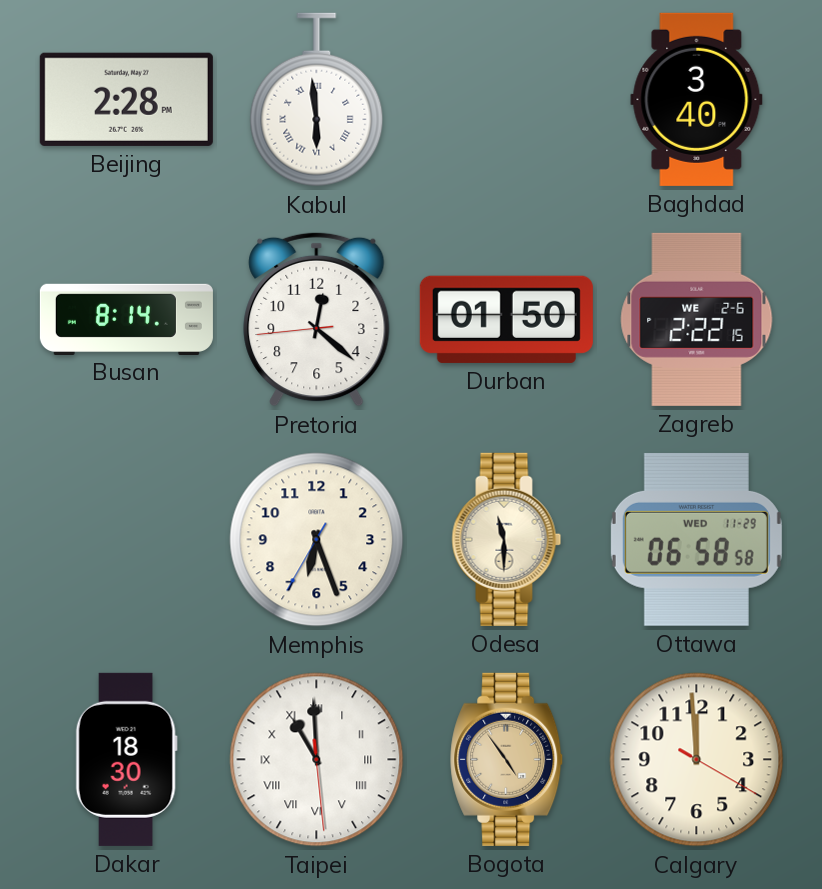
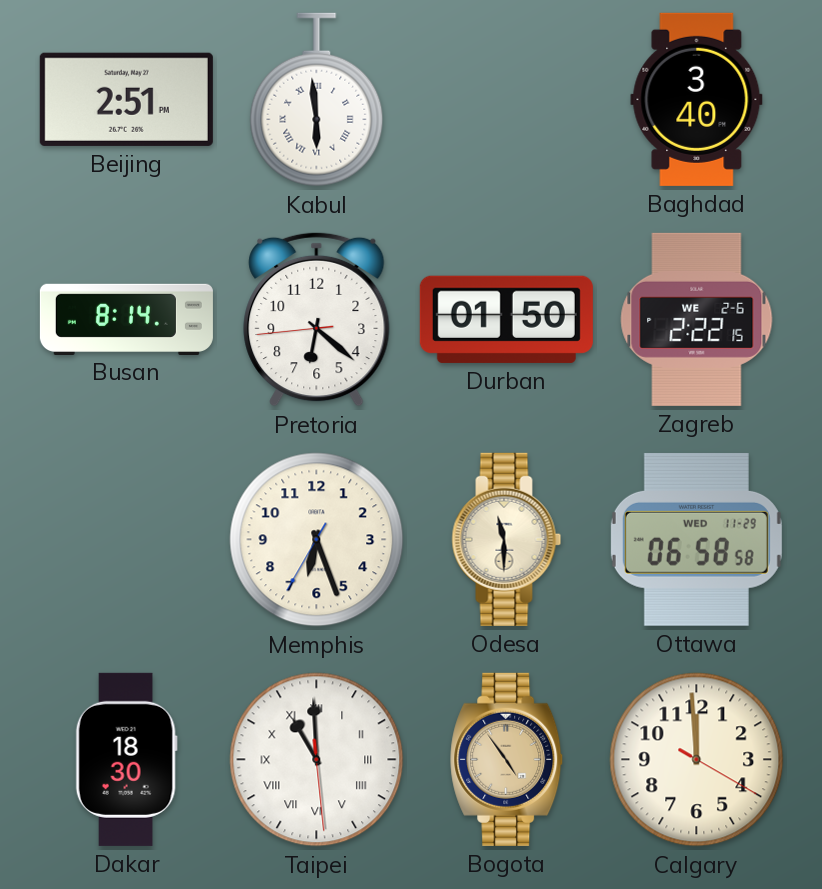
Beijing: 2:28 -> 2:51
Pretoria: 12:21 -> 6:21
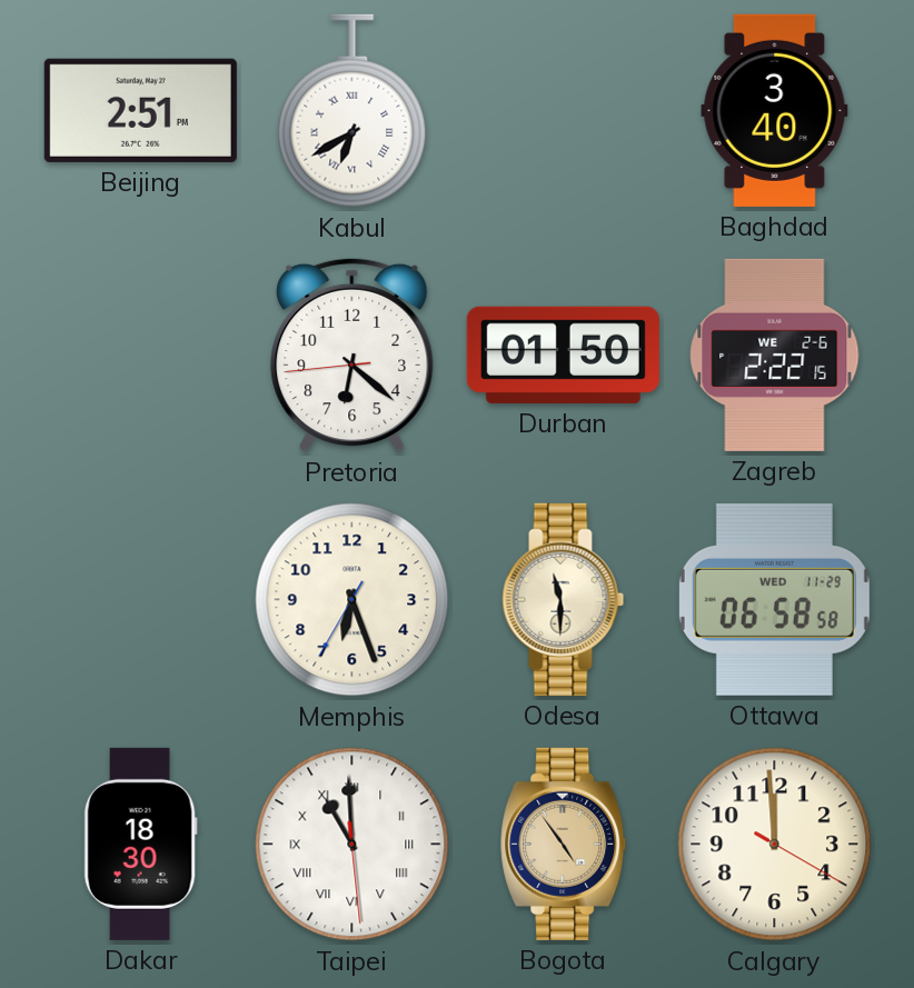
Kabul: 5:59 -> 6:40
Busan: 8:14 -> none
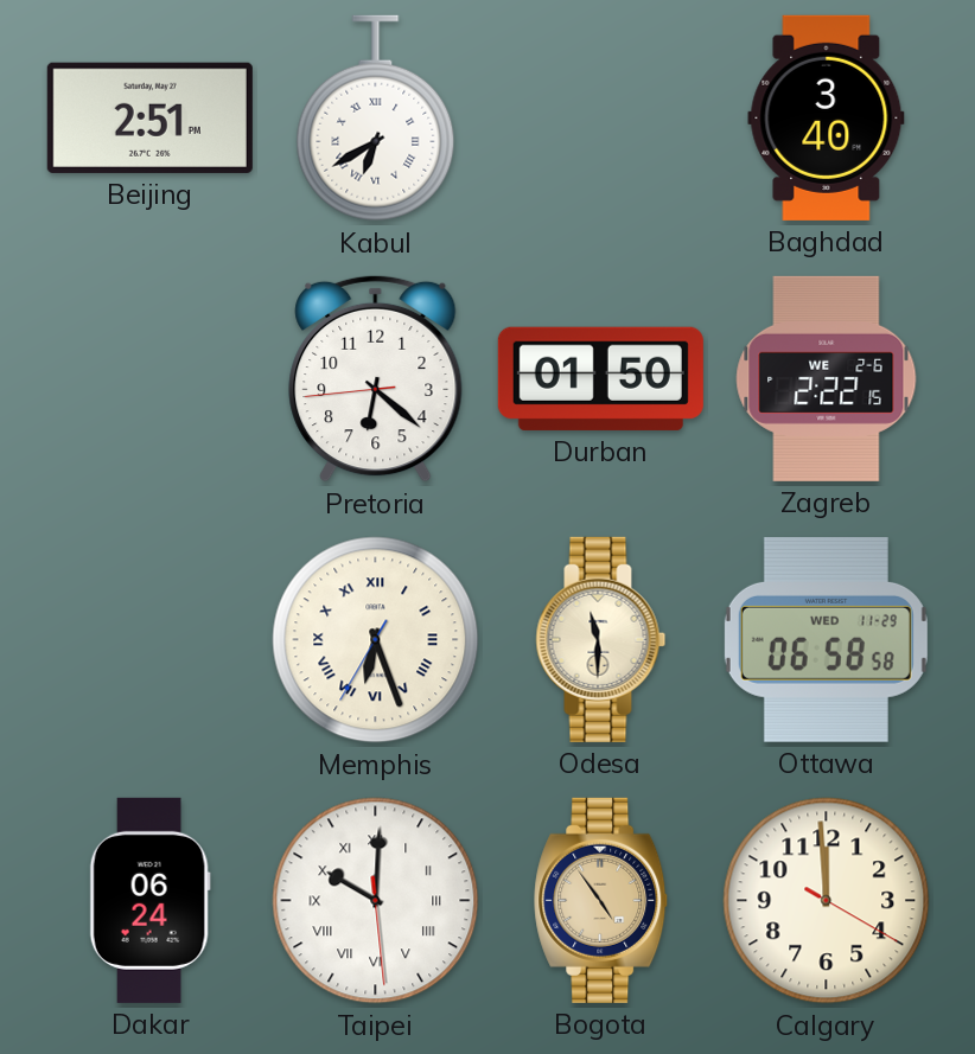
Memphis numerals: Arabic -> Roman
Dakar: 18:30 -> 06:24
Taipei: 10:59 -> 10:00
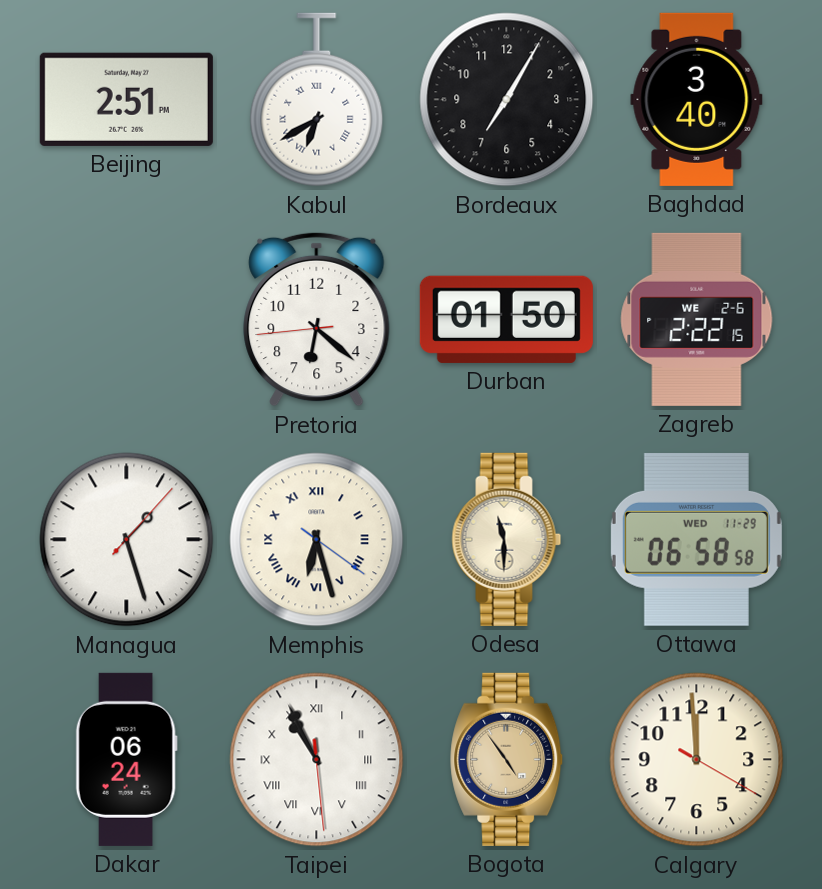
Bordeaux: none -> 7:05
Managua: none -> 1:27
Memphis: 6:26 -> 6:27
Taipei: 10:00 -> 10:55
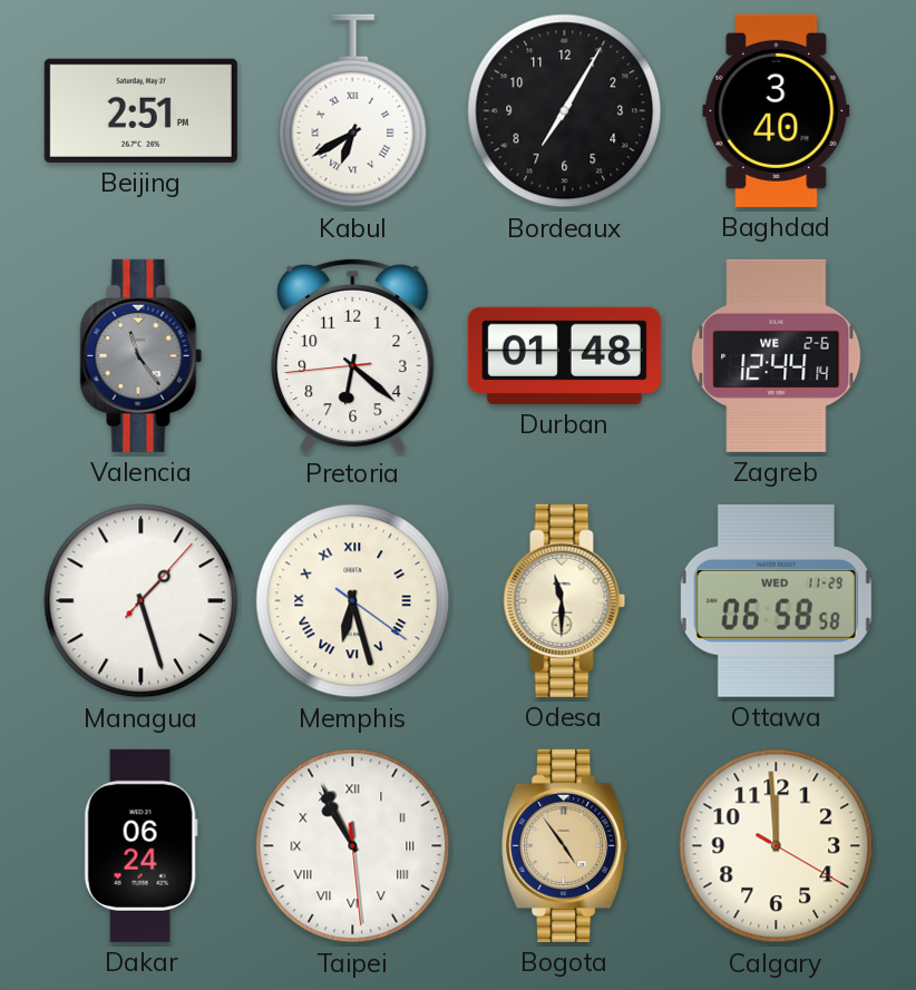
Valencia: none -> 11:24
Durban: 01:50 -> 01:48
Zagreb: 2:22 -> 12:44
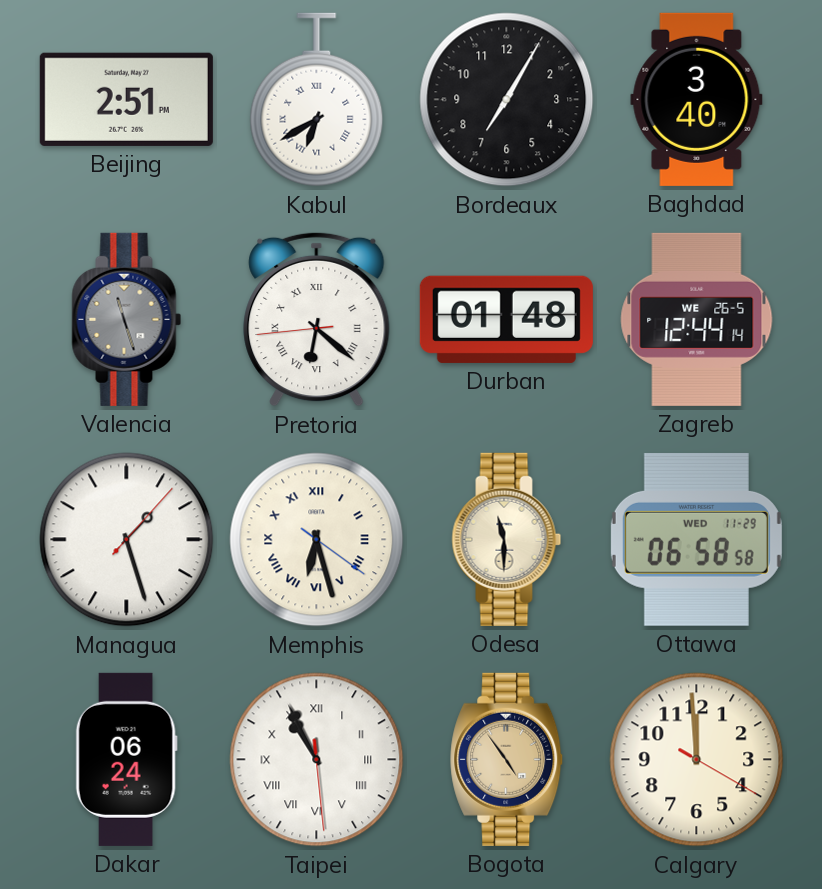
Valencia: 11:24 -> 11:27
Pretoria numerals: Arabic -> Roman
Zagreb date: WE 2-6 -> WE 26-5
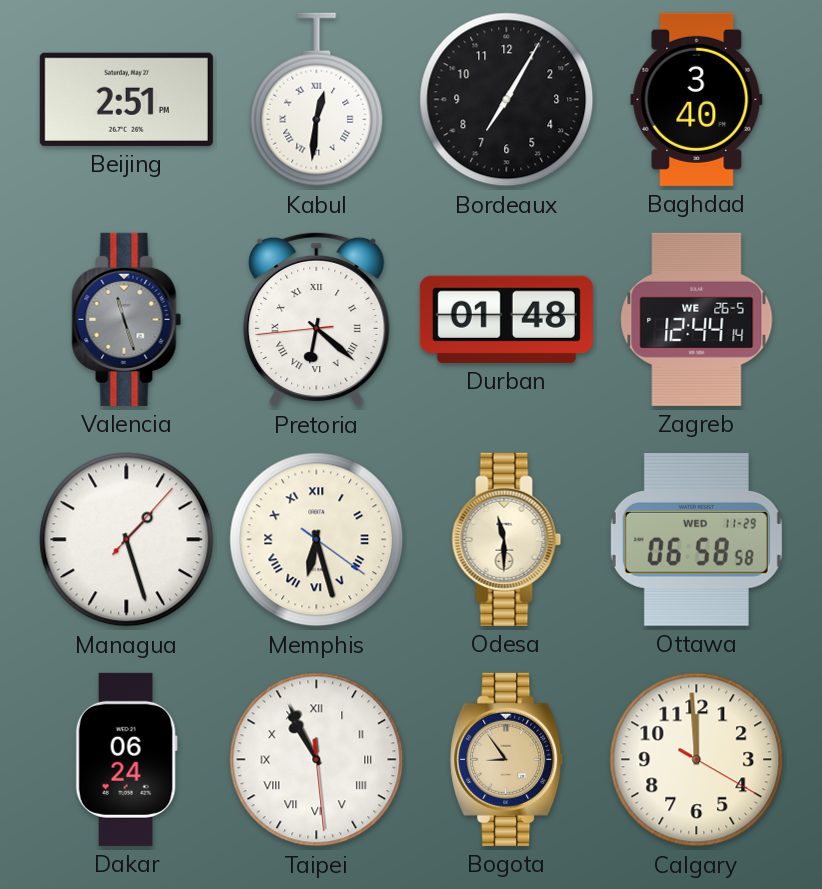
Kabul: 6:40 -> 12:31
Bogota: 4:54 -> 8:54
